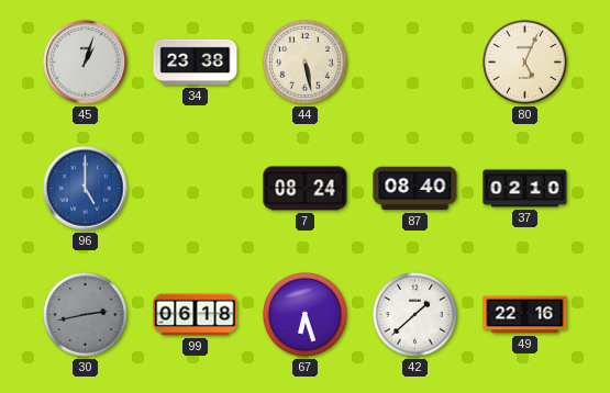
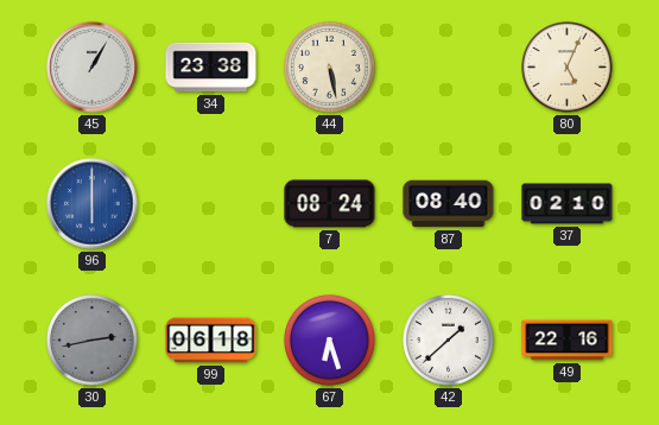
45: 1:03 -> 1:05
96: 5:00 -> 6:00
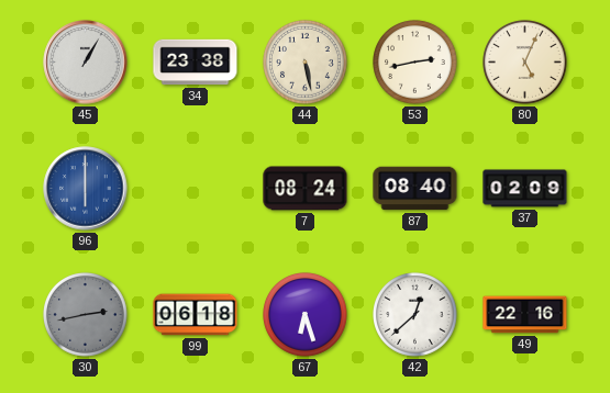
53: none -> 2:43
37: 02:10 -> 02:09
42: 1:38 -> 12:38
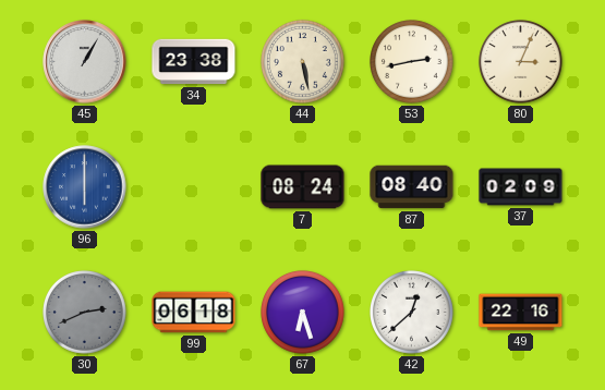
80: 5:04 -> 3:04
30: 2:43 -> 2:41
